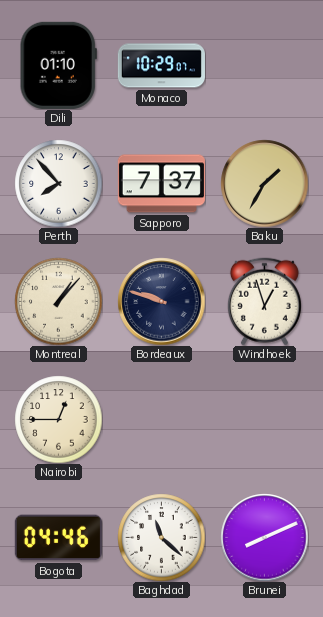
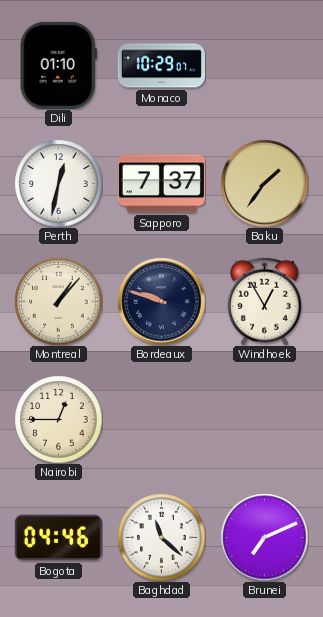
Perth: 7:53 -> 12:32
Baku: 1:35 -> 1:36
Windhoek: 12:57 -> 12:55
Brunei: 8:11 -> 7:11
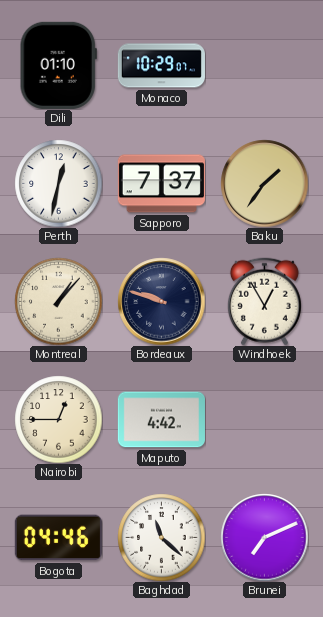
Maputo: none -> 4:42
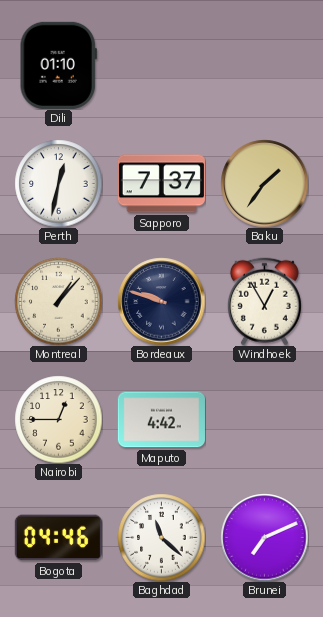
Monaco: 10:29 -> none
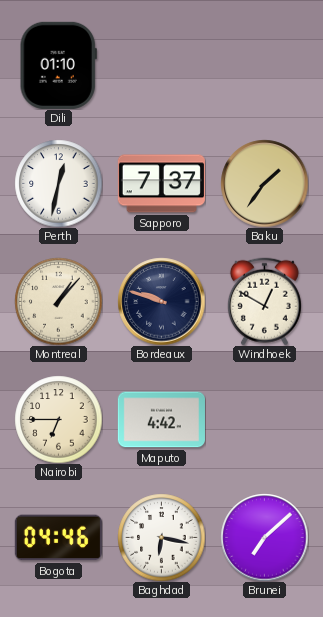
Windhoek: 12:55 -> 12:50
Nairobi: 12:45 -> 6:45
Baghdad: 11:22 -> 6:17
Brunei: 7:11 -> 7:08
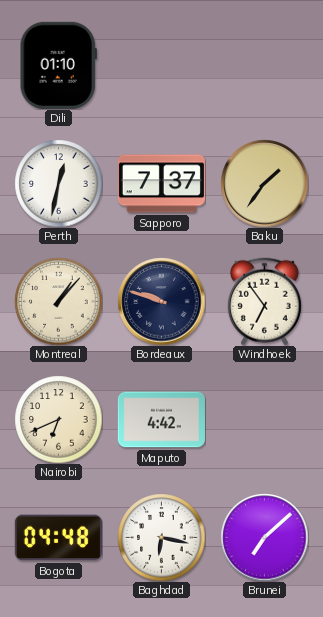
Windhoek: 12:50 -> 6:54
Nairobi: 6:45 -> 6:41
Bogota: 04:46 -> 04:48
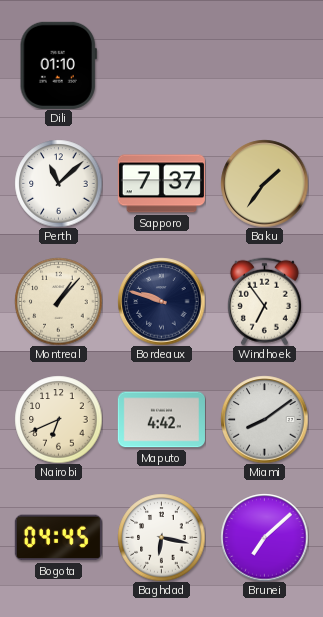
Perth: 12:32 -> 11:08
Miami: none -> 8:09
Bogota: 04:48 -> 04:45
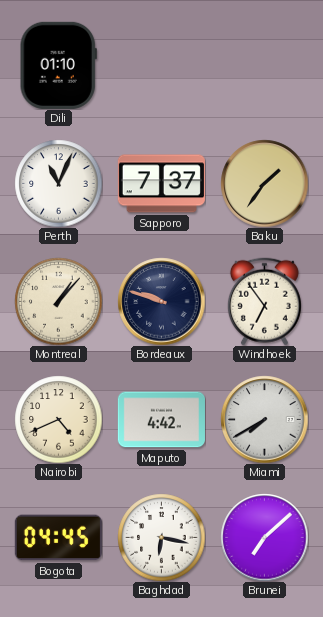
Perth: 11:08 -> 11:04
Nairobi: 6:41 -> 4:41
Miami: 8:09 -> 7:40
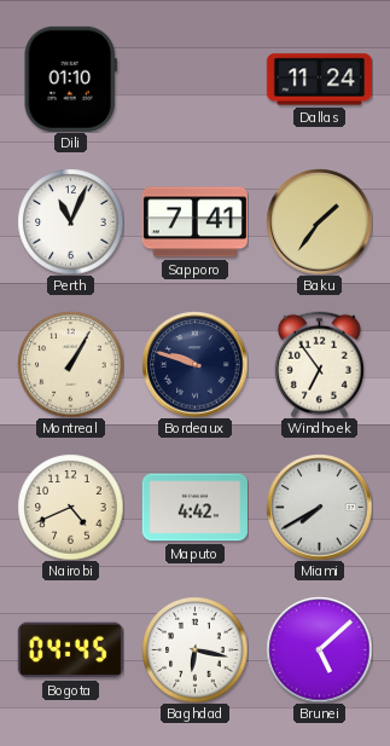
Dallas: none -> 11:24
Sapporo: 7:37 -> 7:41
Montreal: 1:07 -> 1:05
Brunei: 7:08 -> 5:08
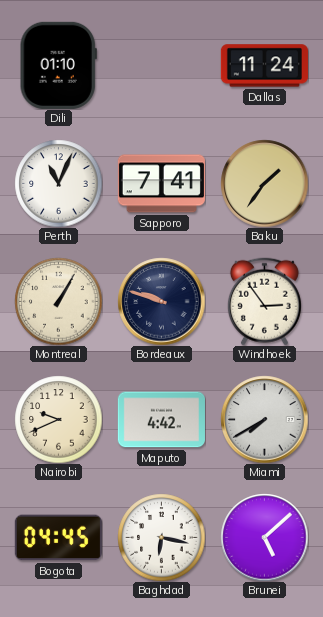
Windhoek: 6:54 -> 2:54
Nairobi: 4:41 -> 9:41
